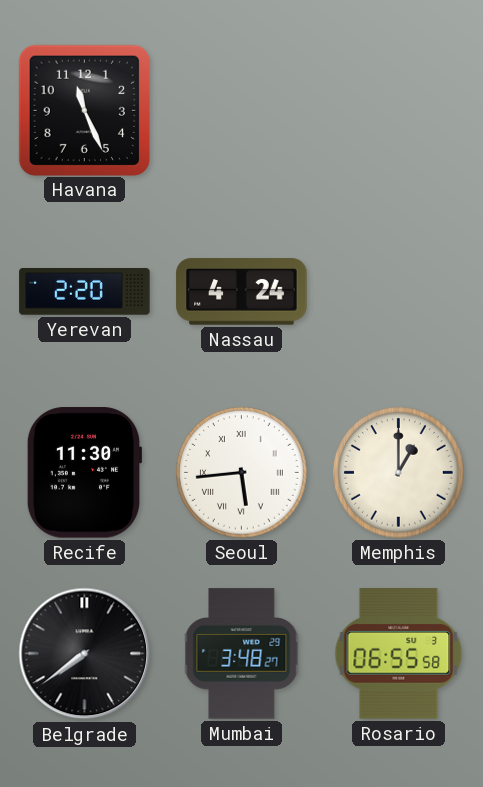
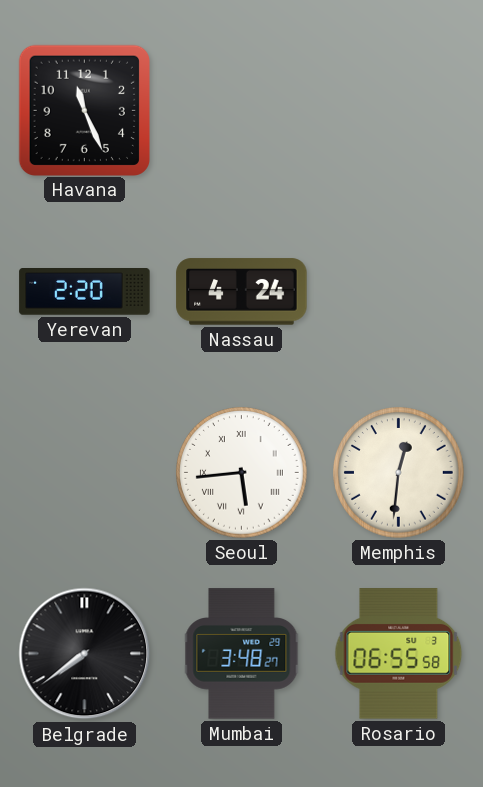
Recife: 11:30 -> none
Memphis: 1:00 -> 12:31
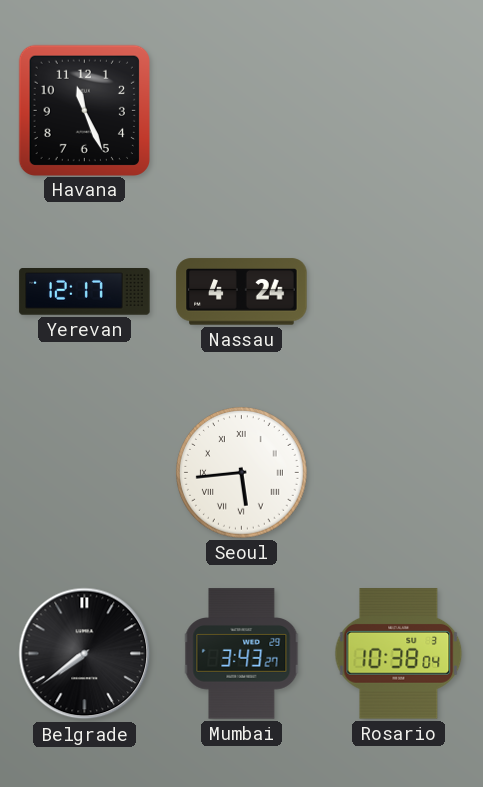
Yerevan: 2:20 -> 12:17
Memphis: 12:31 -> none
Mumbai: 3:48 -> 3:43
Rosario: 06:55 -> 10:38
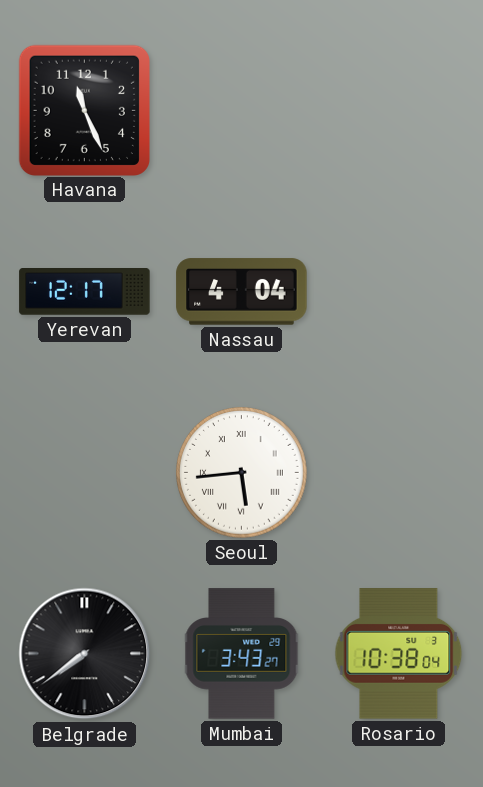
Nassau: 4:24 -> 4:04
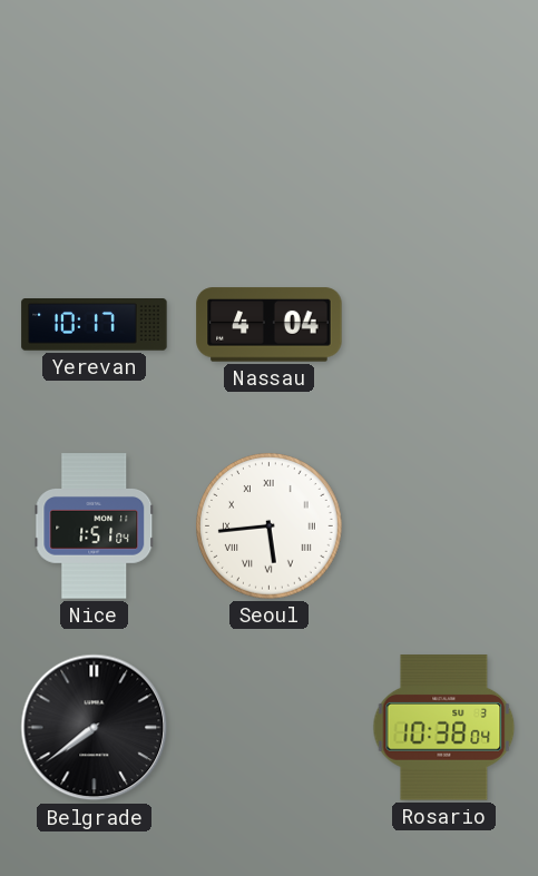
Havana: 11:26 -> none
Yerevan: 12:17 -> 10:17
Nice: none -> 1:51
Mumbai: 3:43 -> none
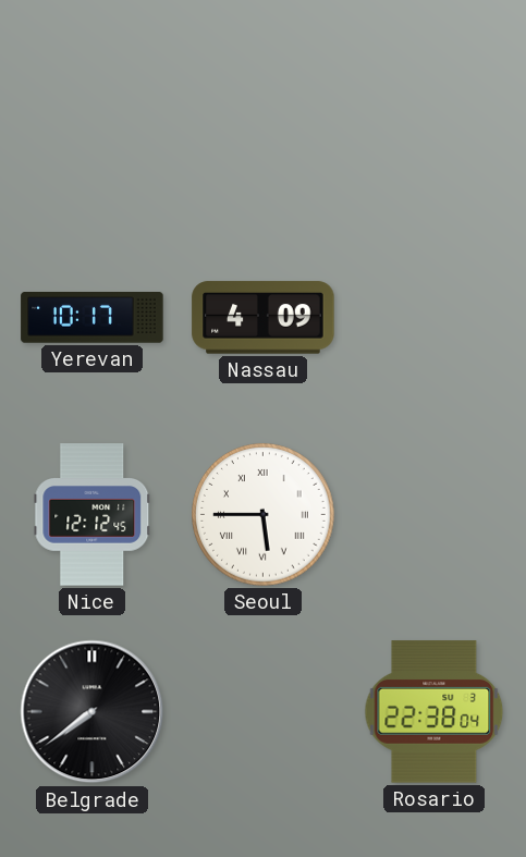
Nassau: 4:04 -> 4:09
Nice: 1:51 -> 12:12
Seoul: 5:44 -> 5:45
Rosario: 10:38 -> 22:38
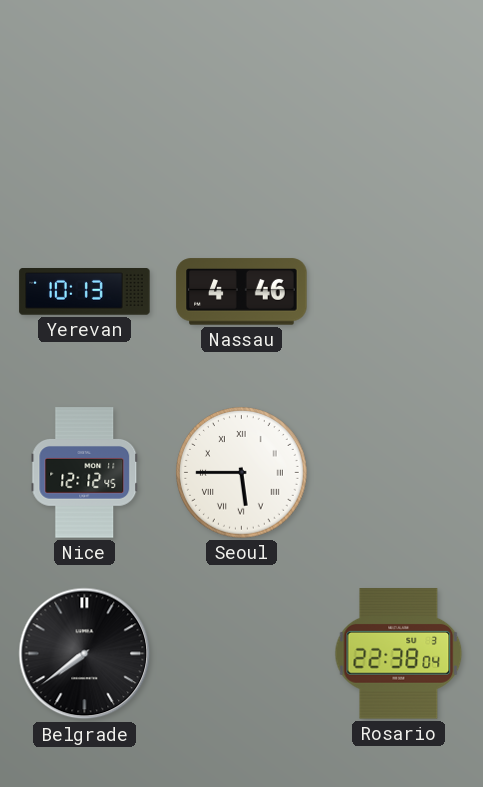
Yerevan: 10:17 -> 10:13
Nassau: 4:09 -> 4:46
